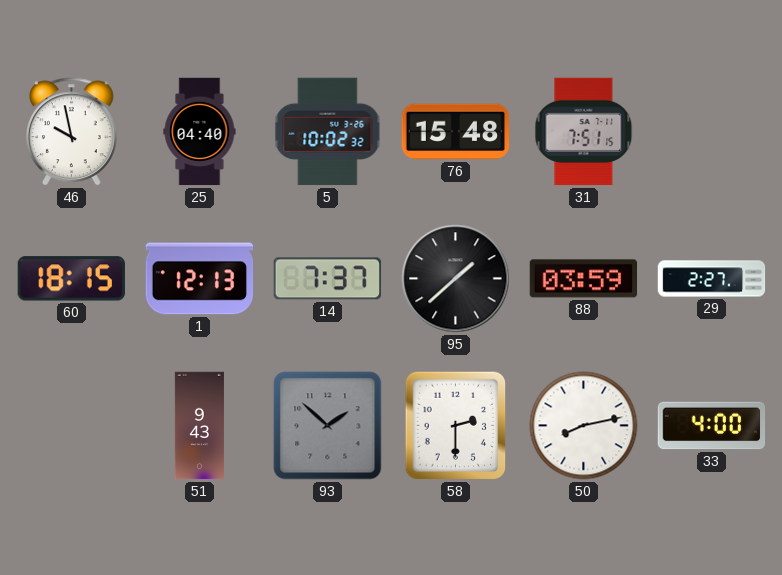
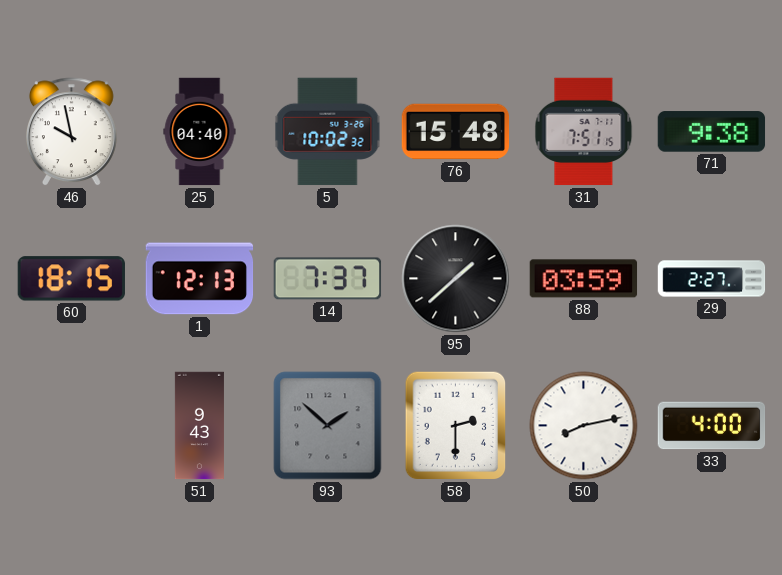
71: none -> 9:38
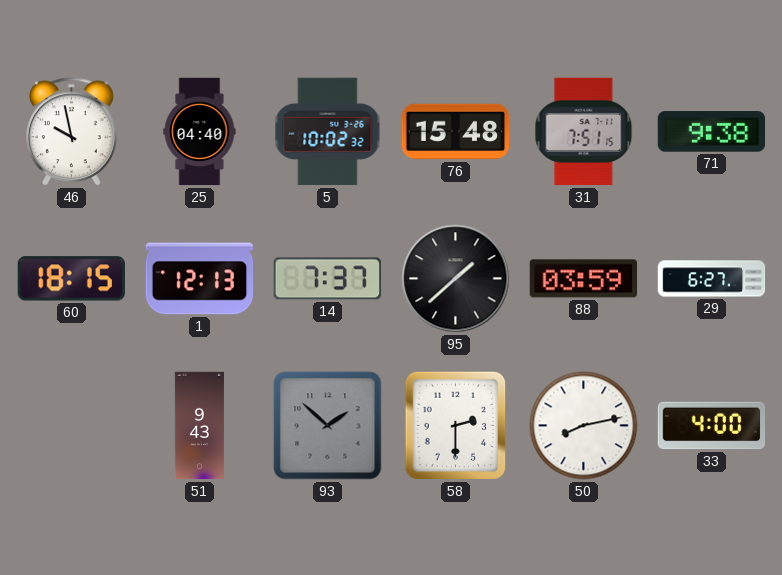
29: 2:27 -> 6:27
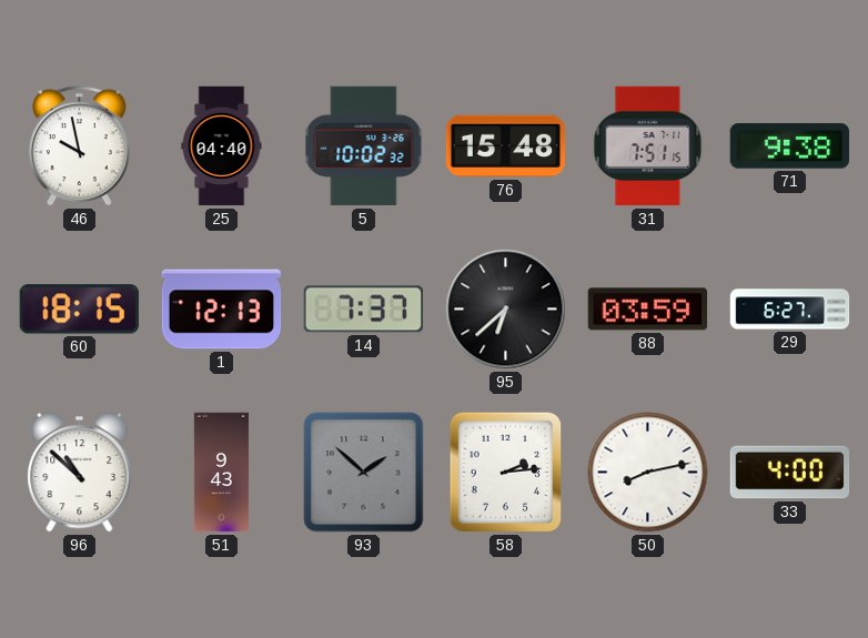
95: 1:38 -> 6:38
96: none -> 10:52
58: 2:30 -> 2:14
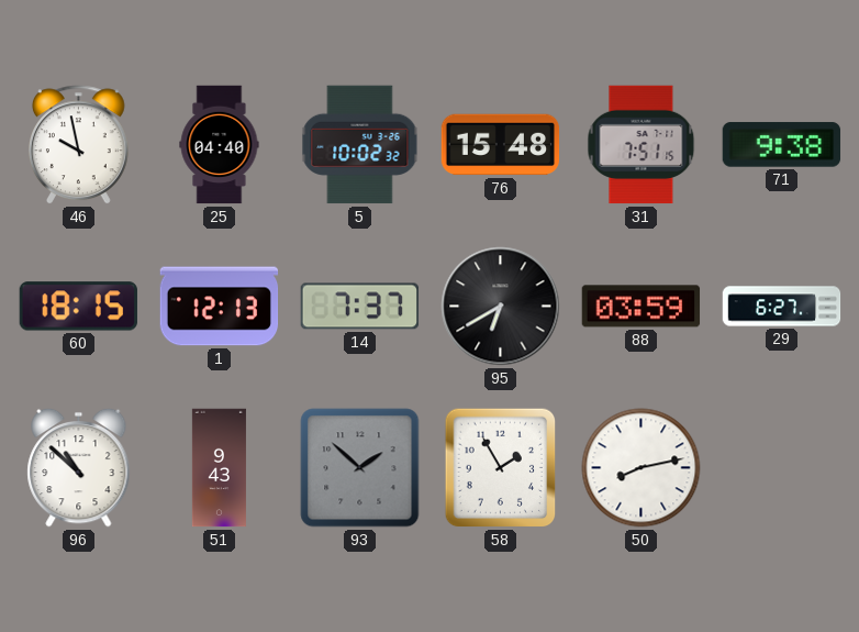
95: 6:38 -> 6:40
58: 2:14 -> 1:55
33: 4:00 -> none
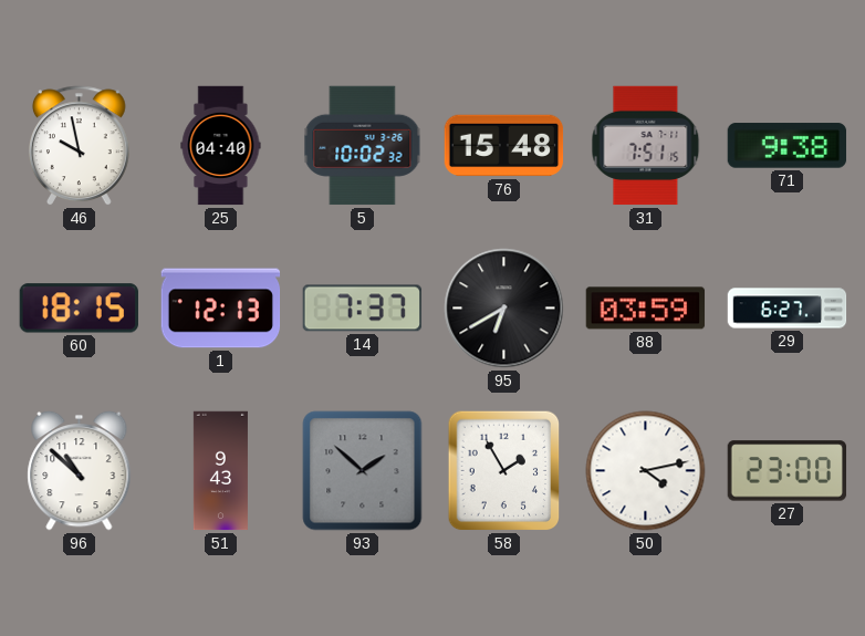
50: 8:13 -> 4:13
27: none -> 23:00
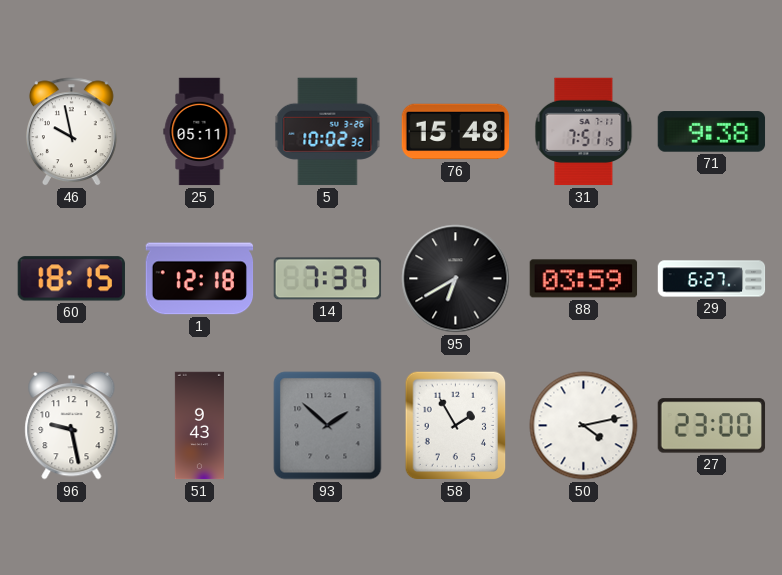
25: 04:40 -> 05:11
1: 12:13 -> 12:18
96: 10:52 -> 9:28
